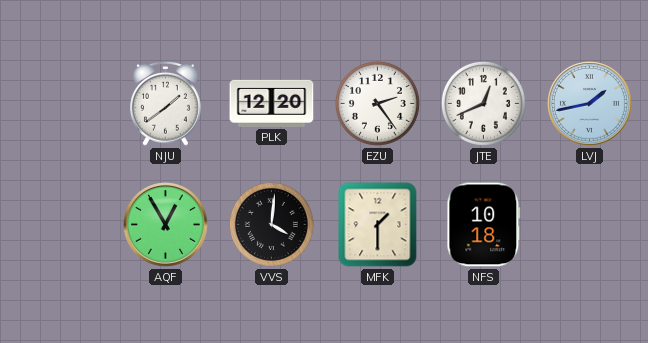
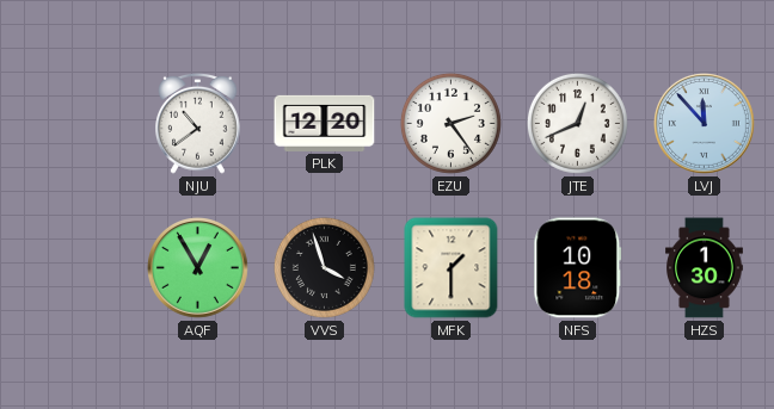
NJU: 1:39 -> 10:39
LVJ: 1:43 -> 11:53
VVS: 4:01 -> 3:57
HZS: none -> 1:30
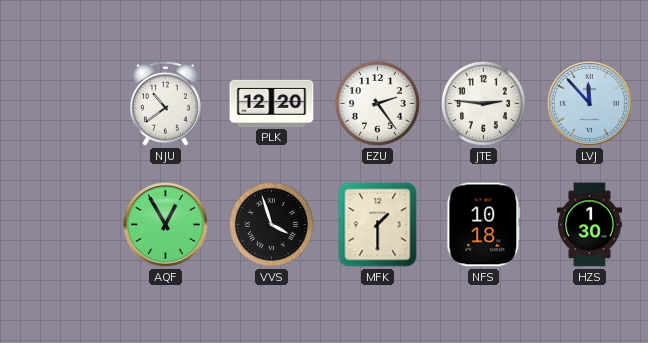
JTE: 12:41 -> 2:46
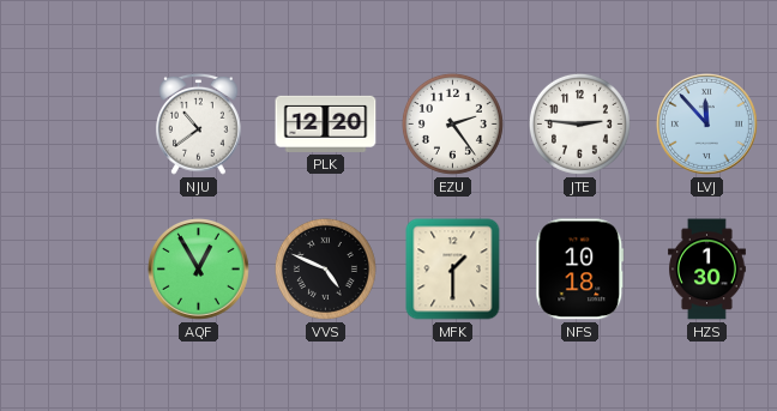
VVS: 3:57 -> 4:49
